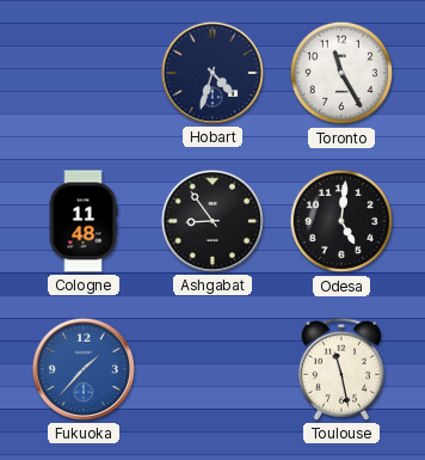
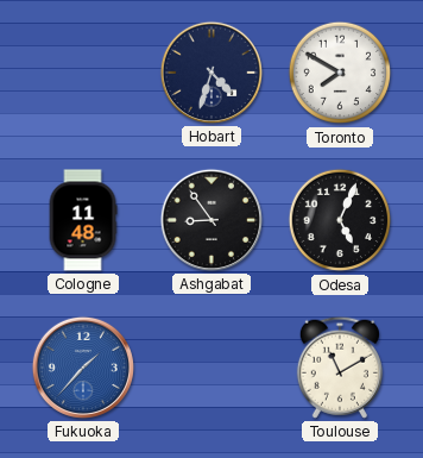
Toronto: 11:25 -> 7:50
Odesa: 5:01 -> 5:04
Toulouse: 11:28 -> 11:10
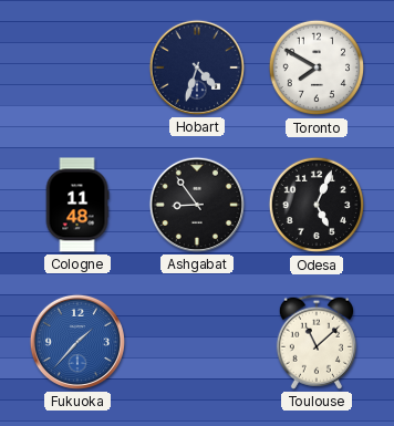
Toulouse: 11:10 -> 11:08
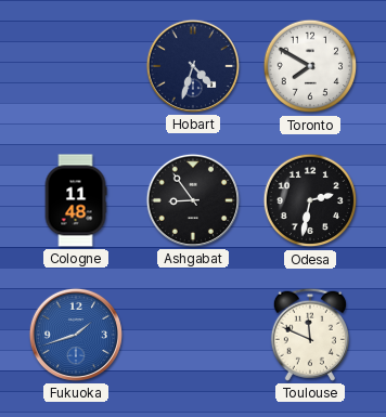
Odesa: 5:04 -> 2:32
Fukuoka: 1:37 -> 1:42
Toulouse: 11:08 -> 11:49
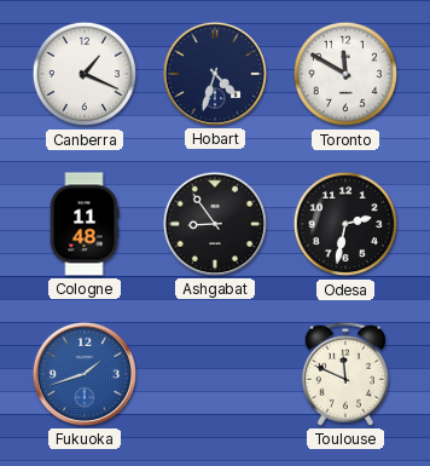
Canberra: none -> 1:19
Toronto: 7:50 -> 11:50
